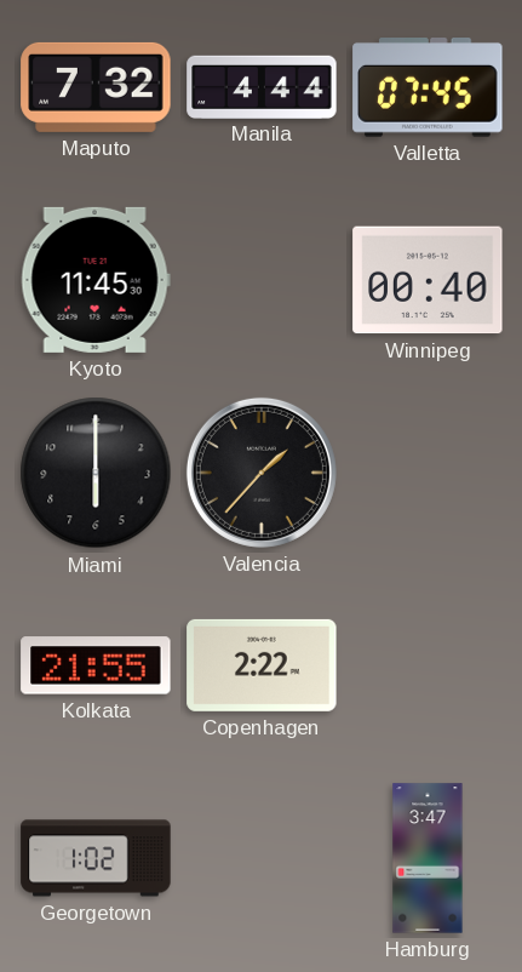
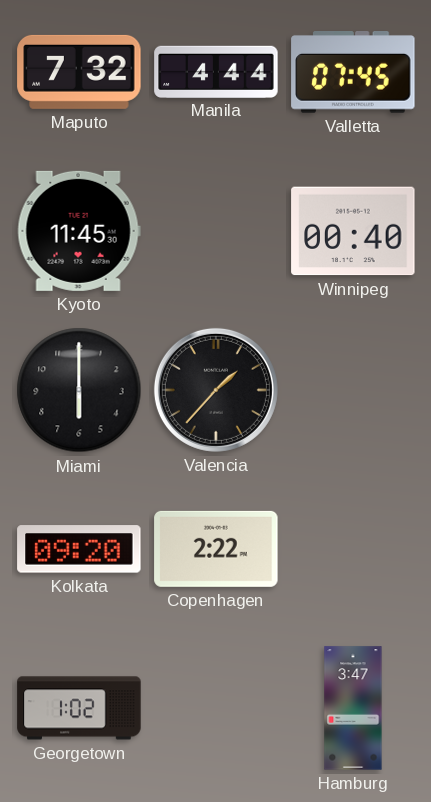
Kolkata: 21:55 -> 09:20
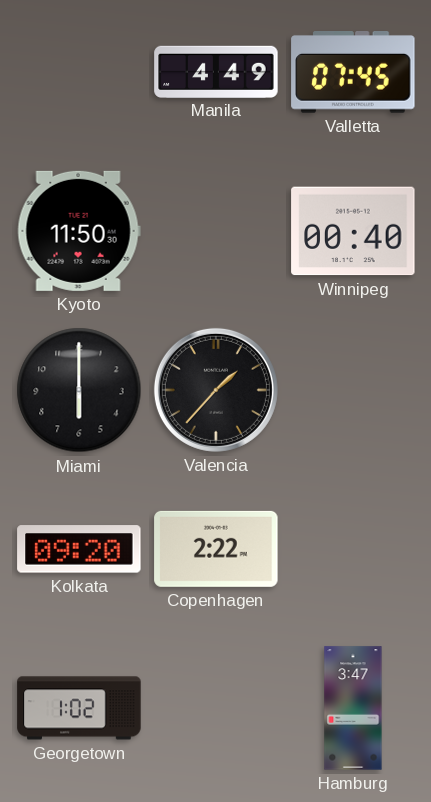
Maputo: 7:32 -> none
Manila: 4:44 -> 4:49
Kyoto: 11:45 -> 11:50
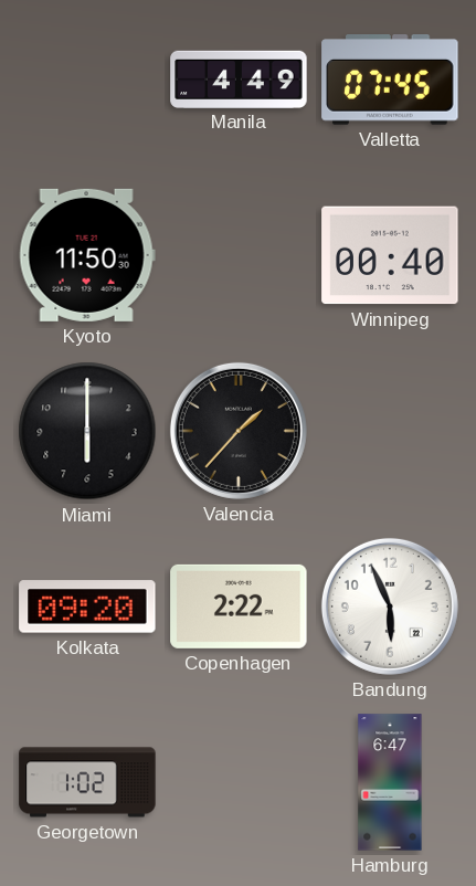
Bandung: none -> 5:56
Hamburg: 3:47 -> 6:47
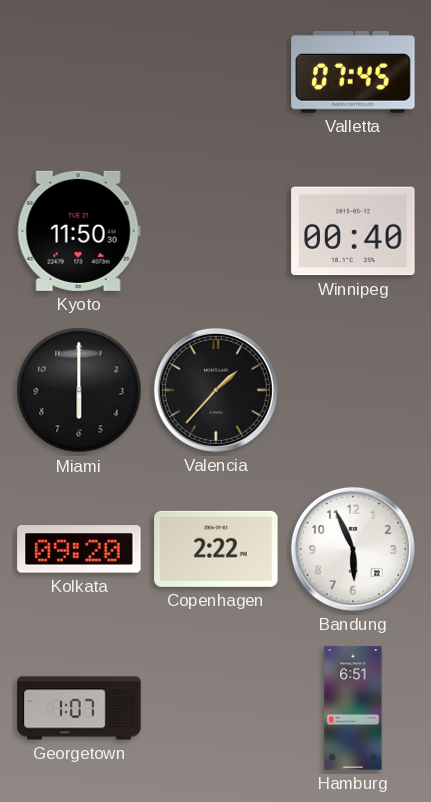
Manila: 4:49 -> none
Georgetown: 1:02 -> 1:07
Hamburg: 6:47 -> 6:51
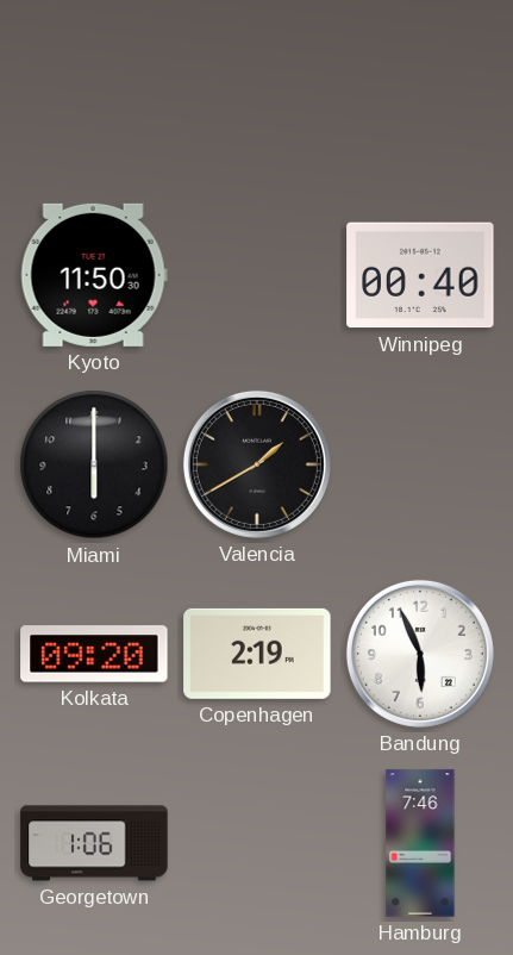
Valletta: 07:45 -> none
Valencia: 1:37 -> 1:40
Copenhagen: 2:22 -> 2:19
Georgetown: 1:07 -> 1:06
Hamburg: 6:51 -> 7:46
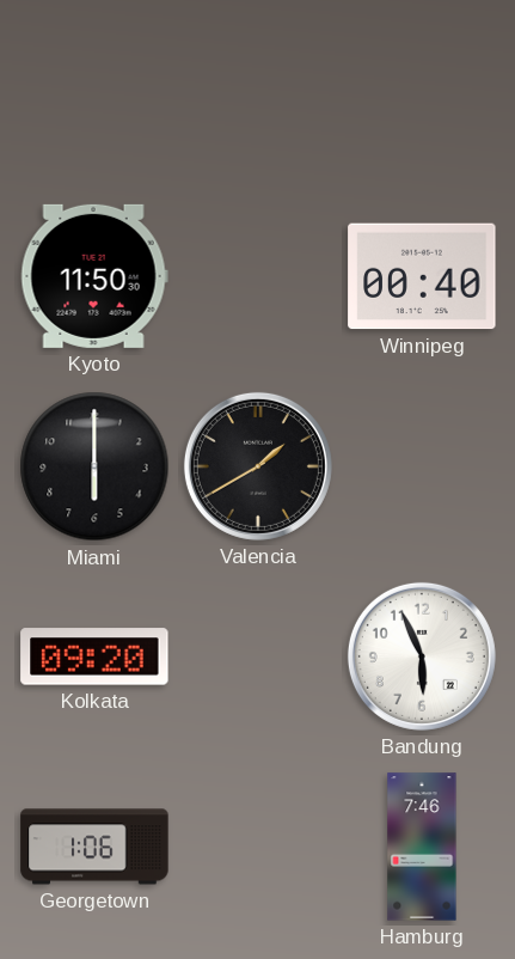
Copenhagen: 2:19 -> none
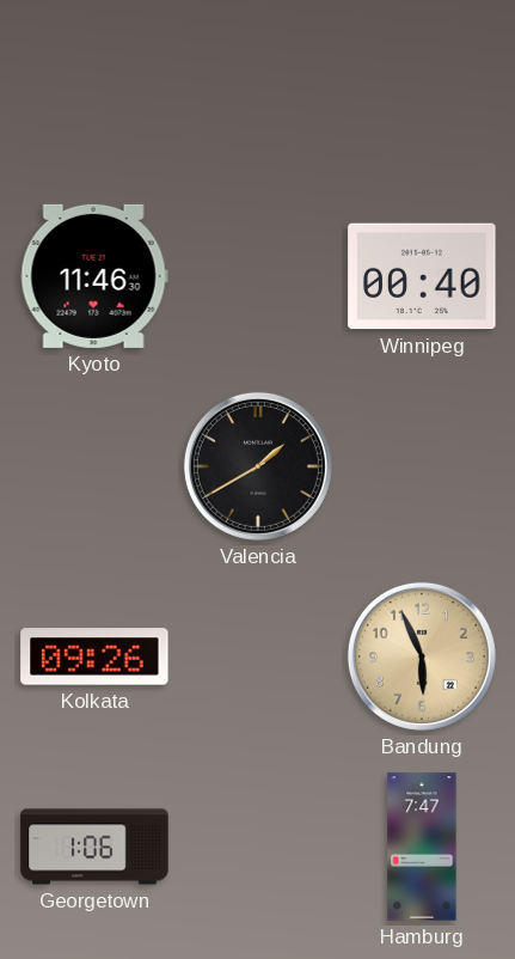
Kyoto: 11:50 -> 11:46
Miami: 6:00 -> none
Kolkata: 09:20 -> 09:26
Bandung dial: white -> champagne
Hamburg: 7:46 -> 7:47
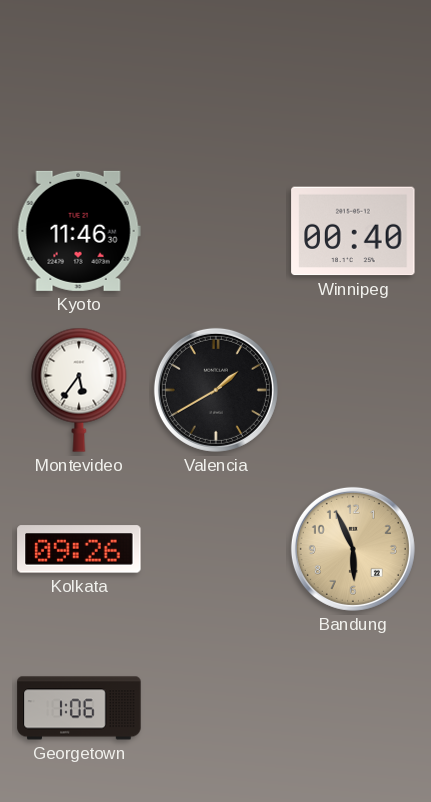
Montevideo: none -> 5:36
Hamburg: 7:47 -> none
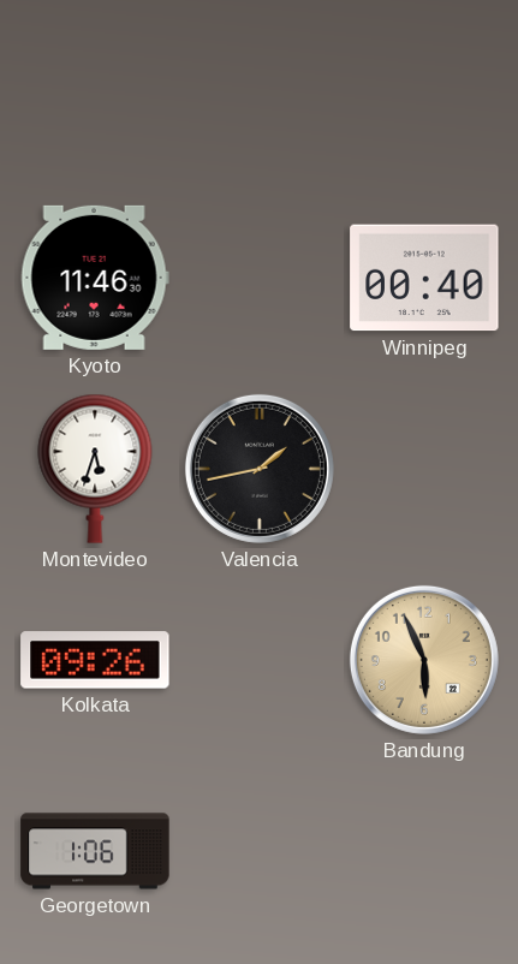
Montevideo: 5:36 -> 5:33
Valencia: 1:40 -> 1:43
